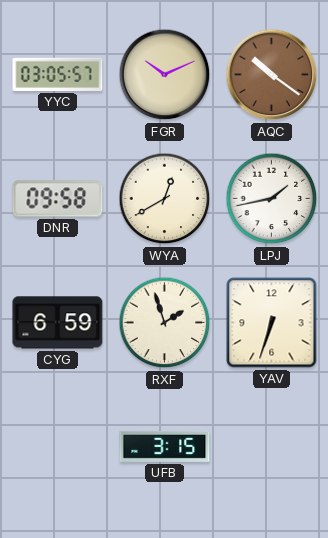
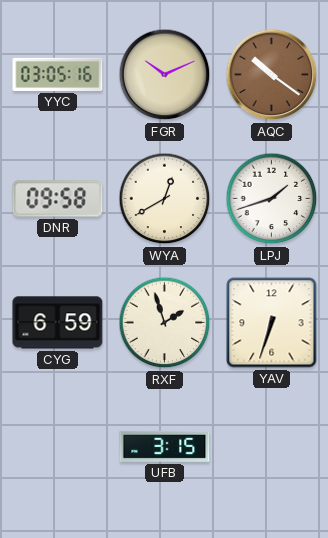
YYC: 03:05:57 -> 03:05:16
LPJ: 1:43 -> 1:42
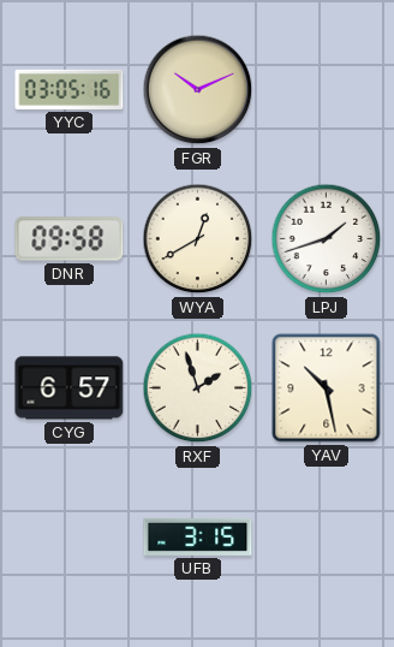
AQC: 10:21 -> none
CYG: 6:59 -> 6:57
YAV: 6:33 -> 10:28
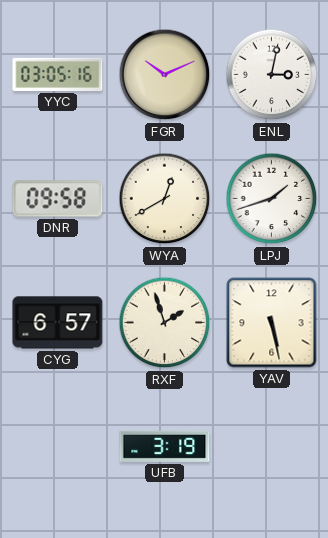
ENL: none -> 3:02
YAV: 10:28 -> 5:28
UFB: 3:15 -> 3:19
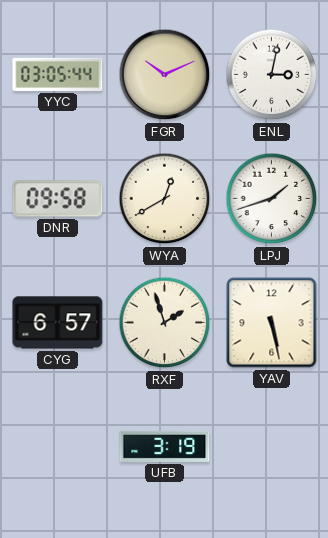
YYC: 03:05:16 -> 03:05:44
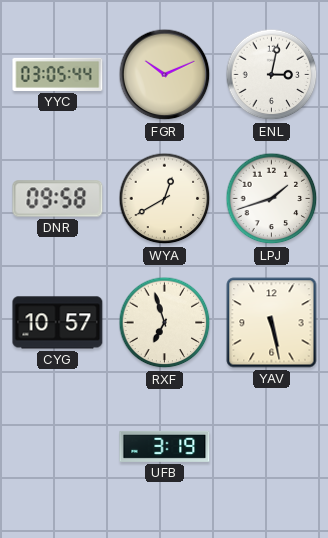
CYG: 6:57 -> 10:57
RXF: 1:57 -> 6:57
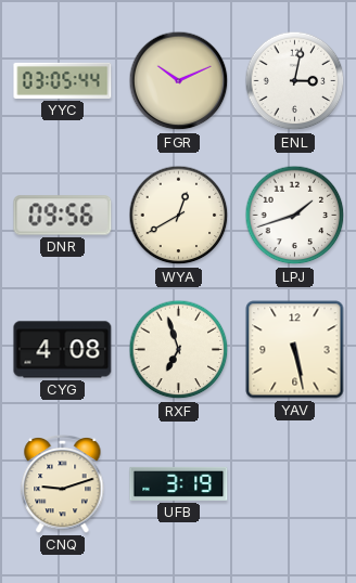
DNR: 09:58 -> 09:56
CYG: 10:57 -> 4:08
CNQ: none -> 9:12
